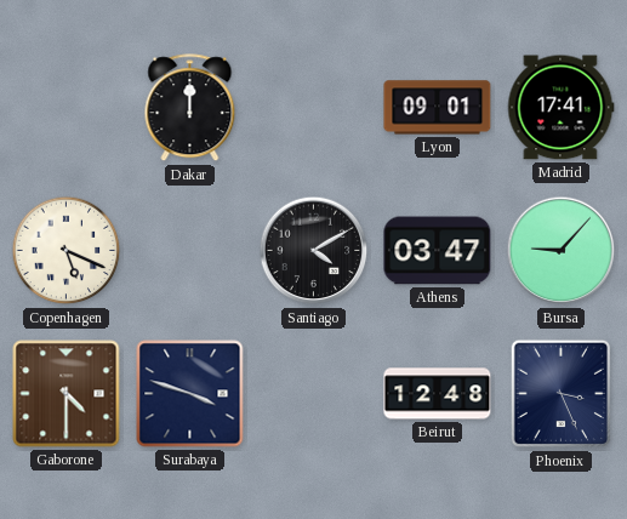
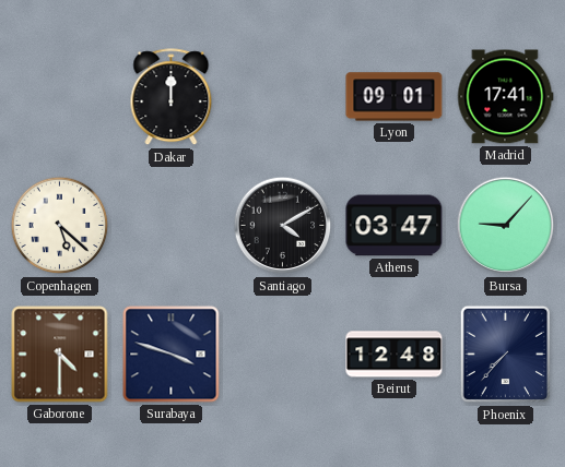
Copenhagen: 5:19 -> 5:22
Phoenix: 3:26 -> 7:37
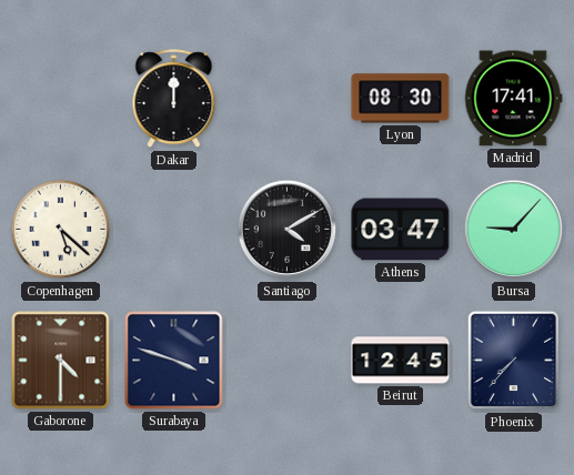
Lyon: 09:01 -> 08:30
Beirut: 12:48 -> 12:45
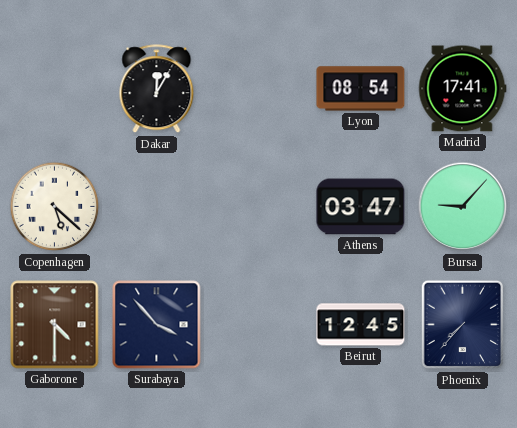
Dakar: 12:00 -> 12:05
Lyon: 08:30 -> 08:54
Santiago: 4:10 -> none
Surabaya: 3:48 -> 3:53
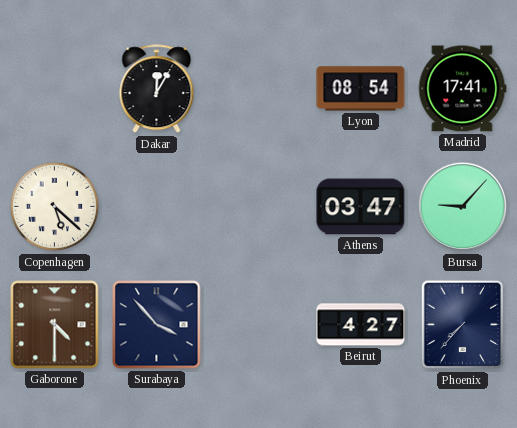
Beirut: 12:45 -> 4:27
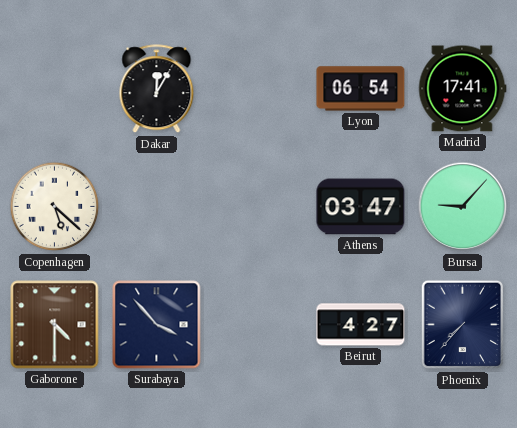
Lyon: 08:54 -> 06:54
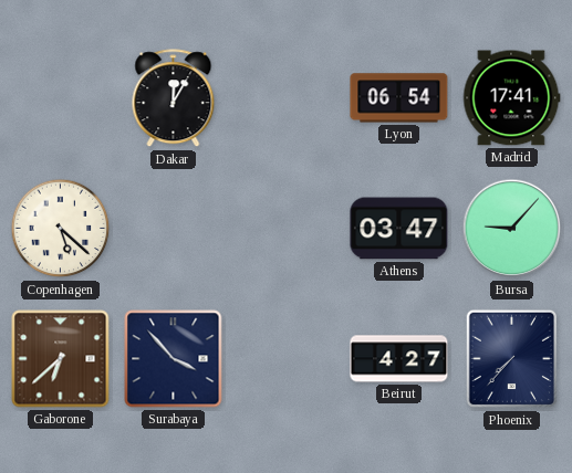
Gaborone: 4:30 -> 6:38
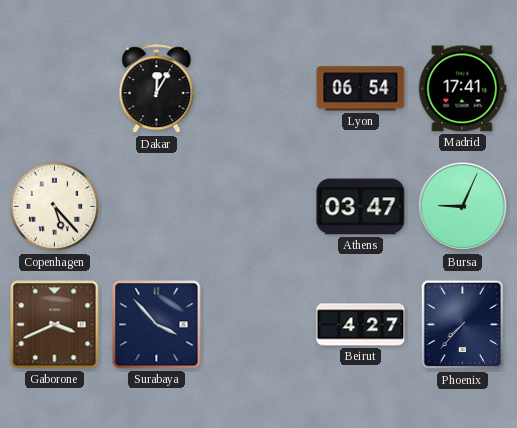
Copenhagen: 5:22 -> 5:23
Bursa: 9:07 -> 9:04
Gaborone: 6:38 -> 3:41
